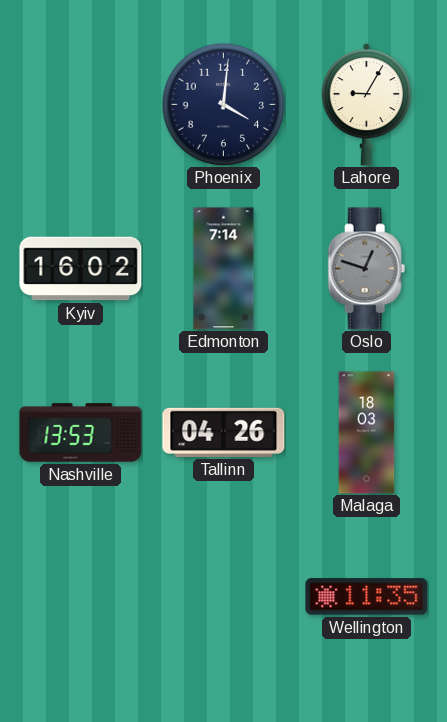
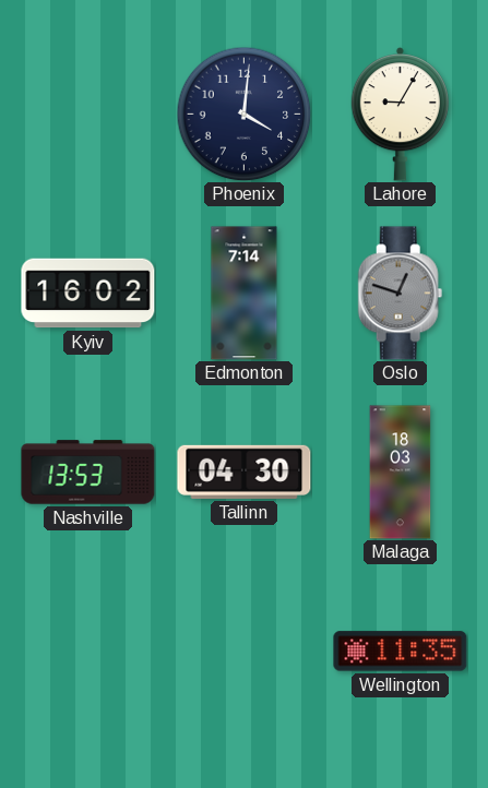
Tallinn: 04:26 -> 04:30
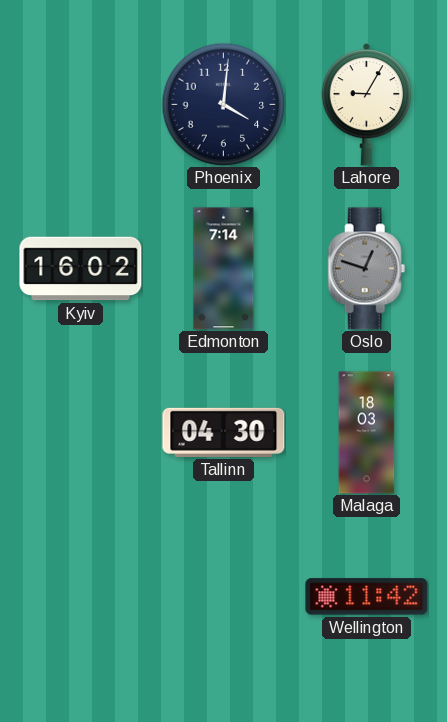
Nashville: 13:53 -> none
Wellington: 11:35 -> 11:42
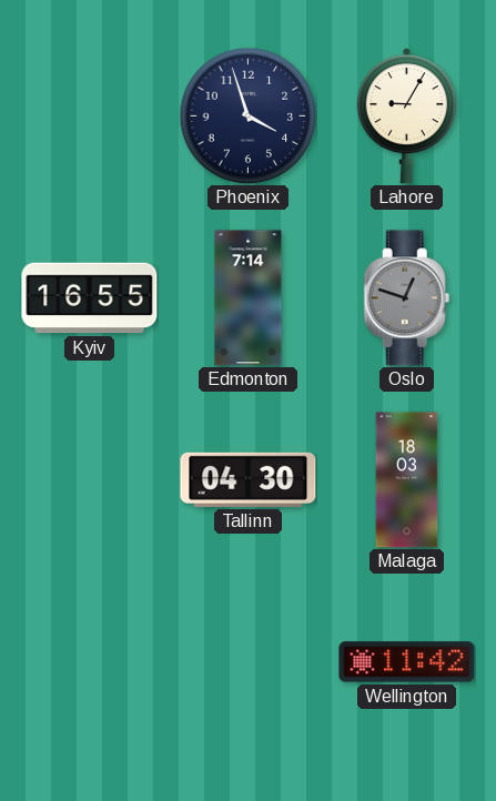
Phoenix: 4:01 -> 3:57
Kyiv: 16:02 -> 16:55
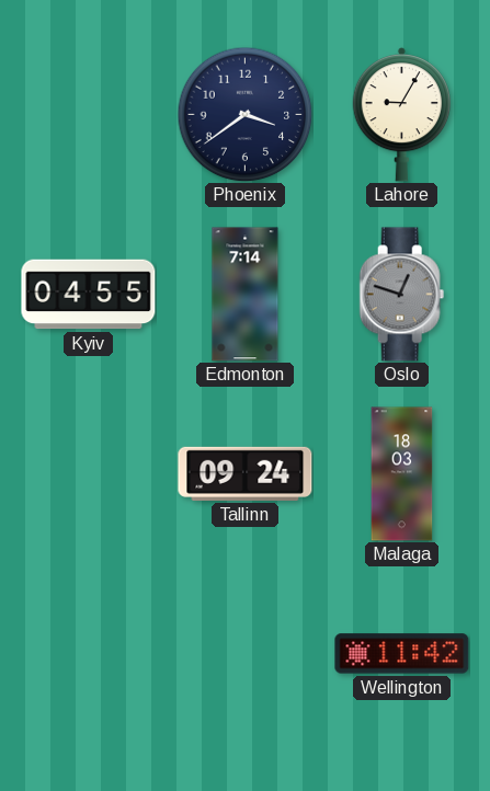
Phoenix: 3:57 -> 3:39
Kyiv: 16:55 -> 04:55
Tallinn: 04:30 -> 09:24
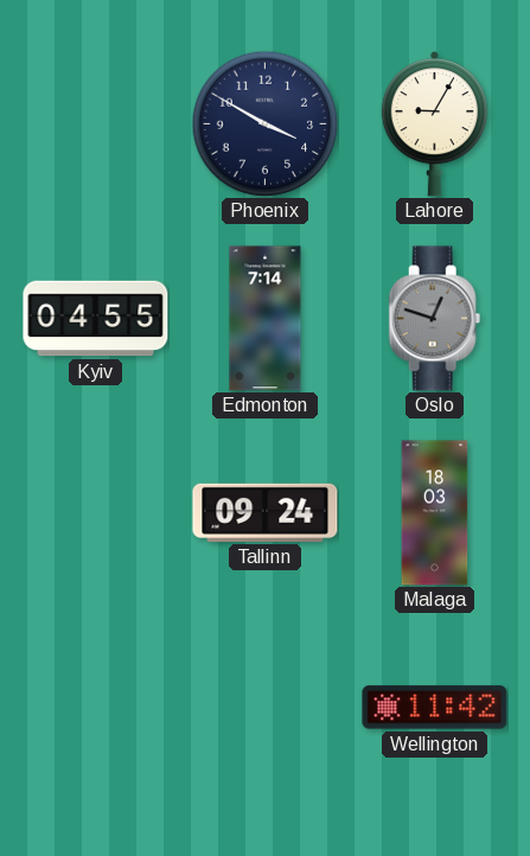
Phoenix: 3:39 -> 3:50
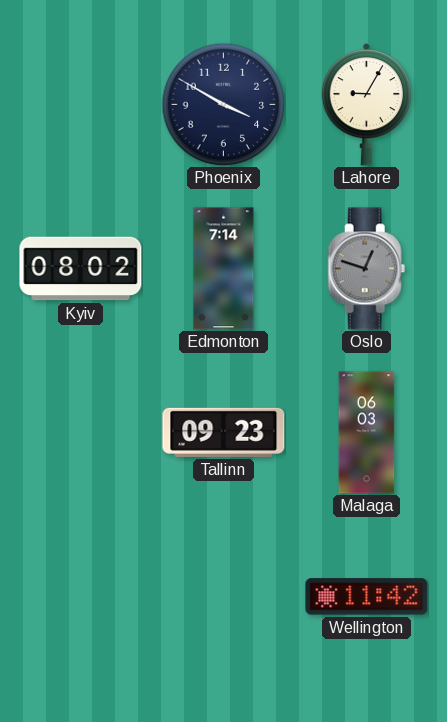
Kyiv: 04:55 -> 08:02
Tallinn: 09:24 -> 09:23
Malaga: 18:03 -> 06:03
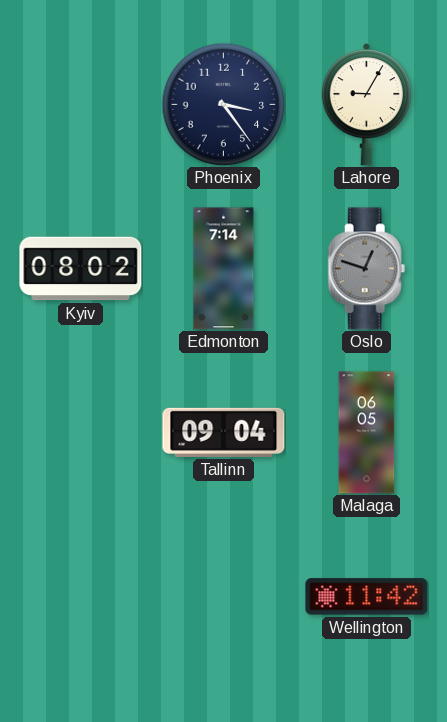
Phoenix: 3:50 -> 3:24
Tallinn: 09:23 -> 09:04
Malaga: 06:03 -> 06:05
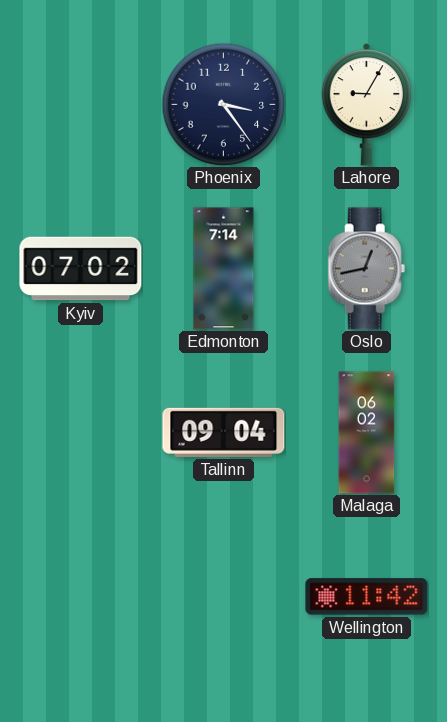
Kyiv: 08:02 -> 07:02
Oslo: 12:48 -> 12:43
Malaga: 06:05 -> 06:02
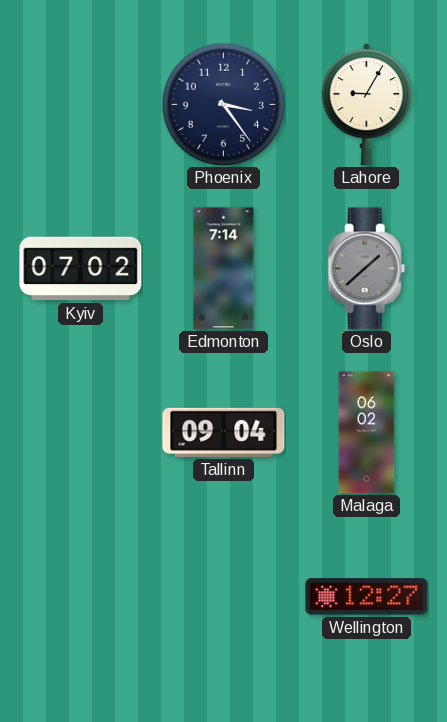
Oslo: 12:43 -> 1:38
Wellington: 11:42 -> 12:27
